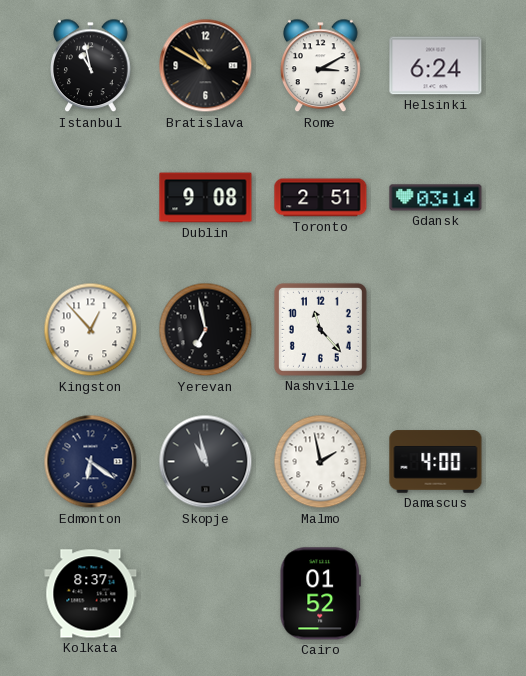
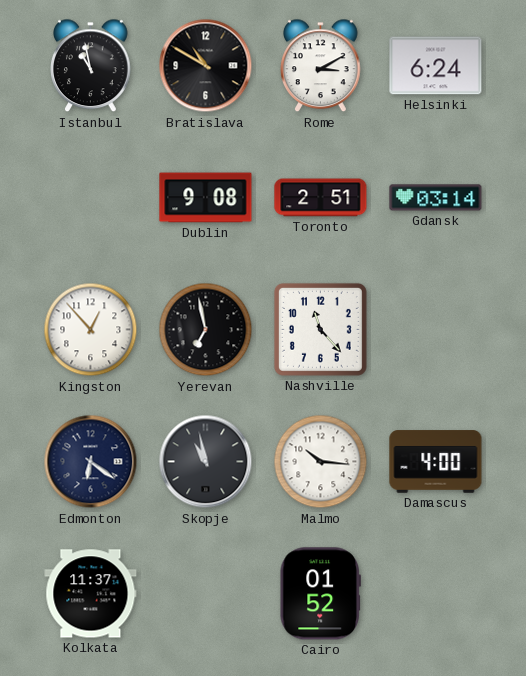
Malmo: 1:58 -> 10:16
Kolkata: 8:37 -> 11:37
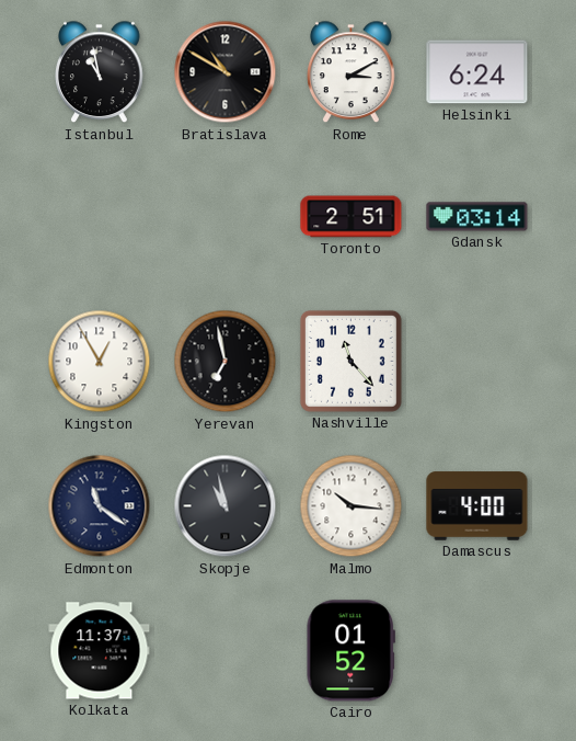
Dublin: 9:08 -> none
Kingston: 12:53 -> 12:55
Edmonton: 6:21 -> 11:21
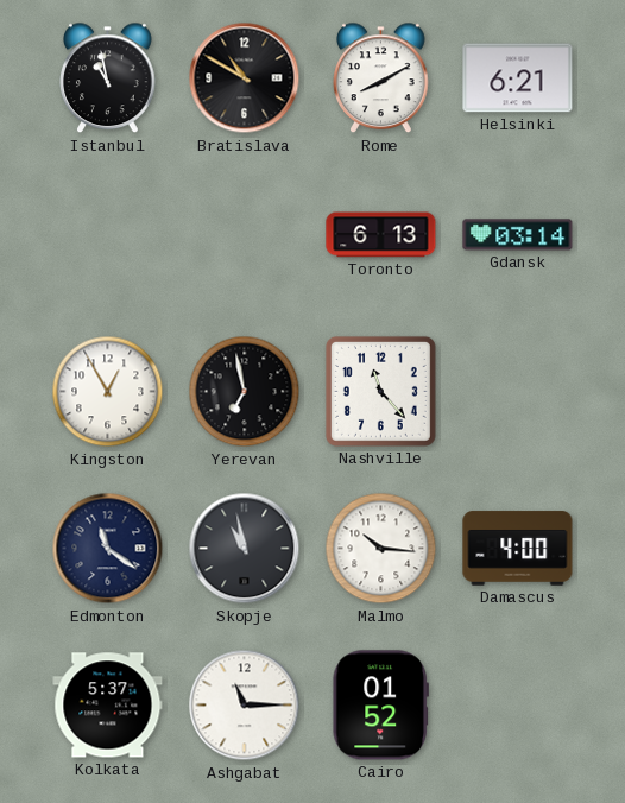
Rome: 3:10 -> 8:10
Helsinki: 6:24 -> 6:21
Toronto: 2:51 -> 6:13
Kolkata: 11:37 -> 5:37
Ashgabat: none -> 11:15
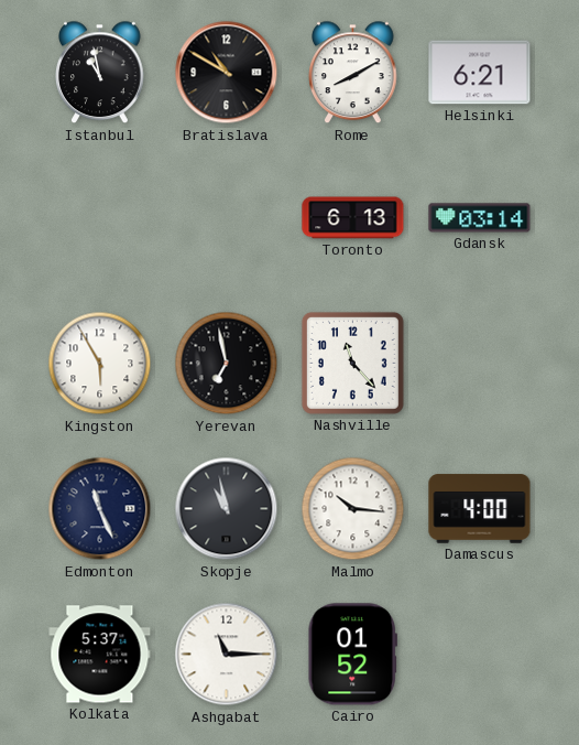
Kingston: 12:55 -> 5:55
Edmonton: 11:21 -> 11:26
